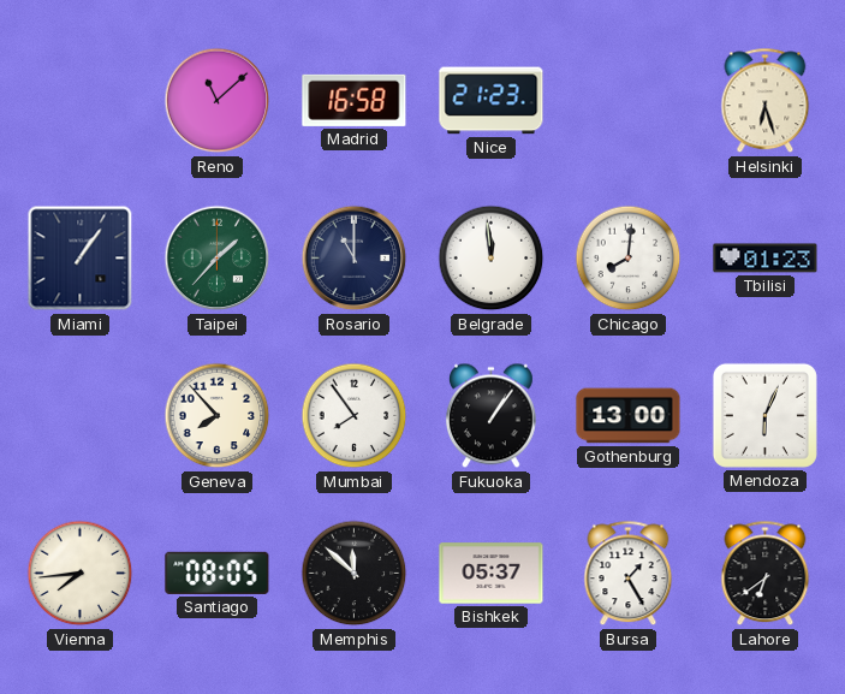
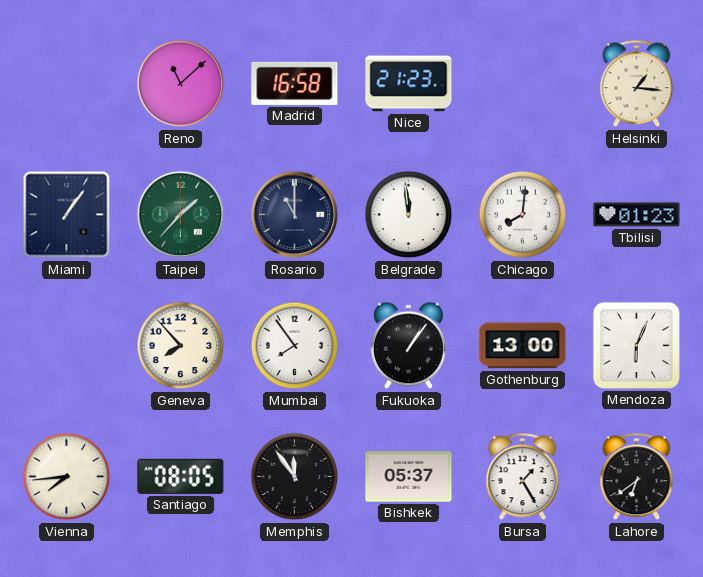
Helsinki: 6:27 -> 1:16
Memphis: 11:52 -> 11:54
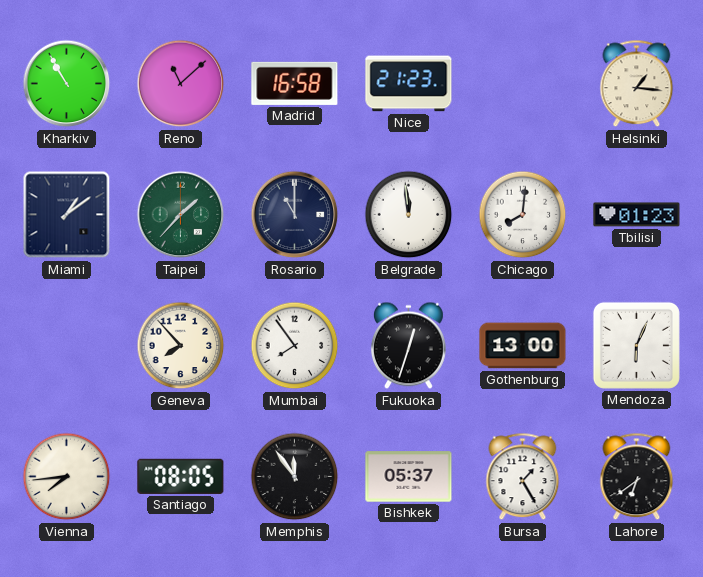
Kharkiv: none -> 10:55
Miami: 1:06 -> 1:09
Fukuoka: 1:06 -> 12:33
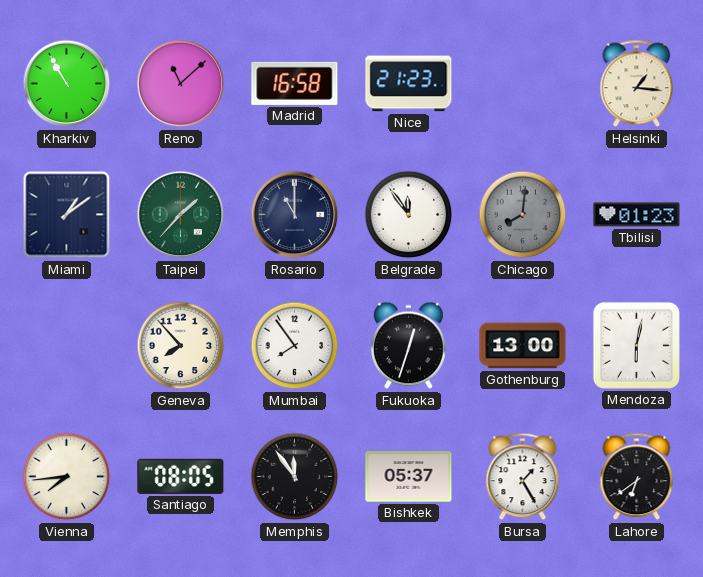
Belgrade: 11:59 -> 11:54
Chicago dial: white -> grey
Mendoza: 6:04 -> 6:02
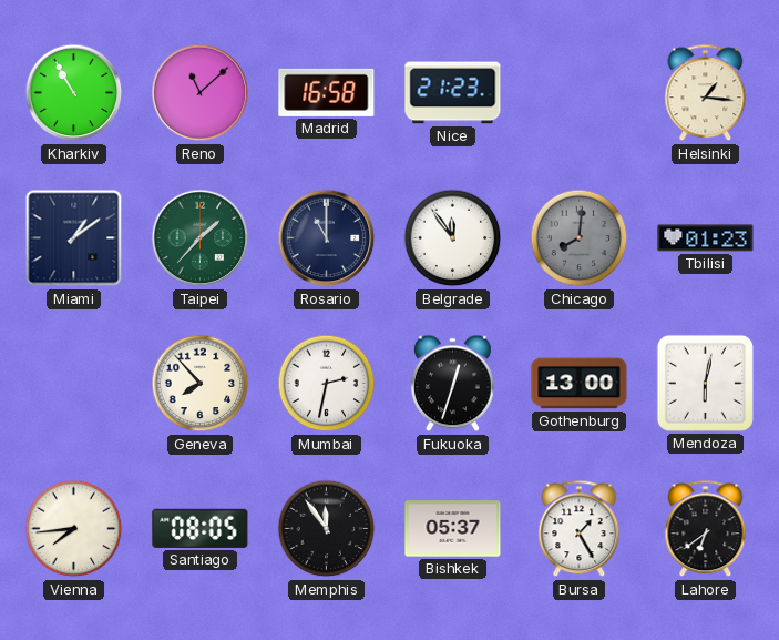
Mumbai: 7:54 -> 2:32
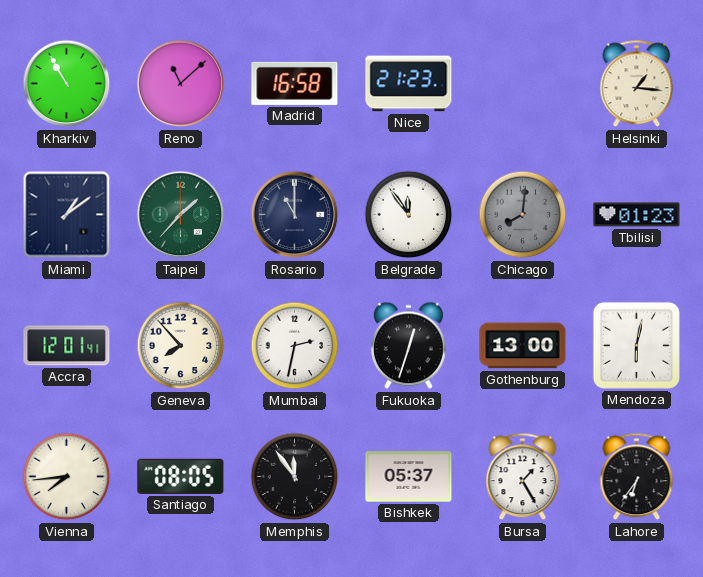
Accra: none -> 12:01
Lahore: 6:39 -> 6:36
